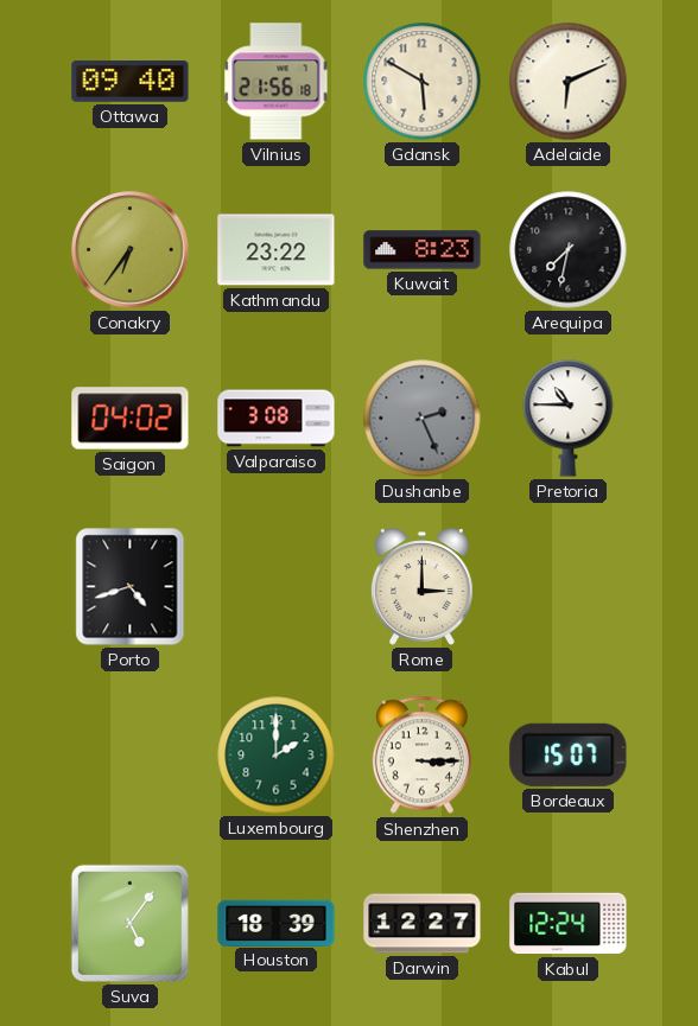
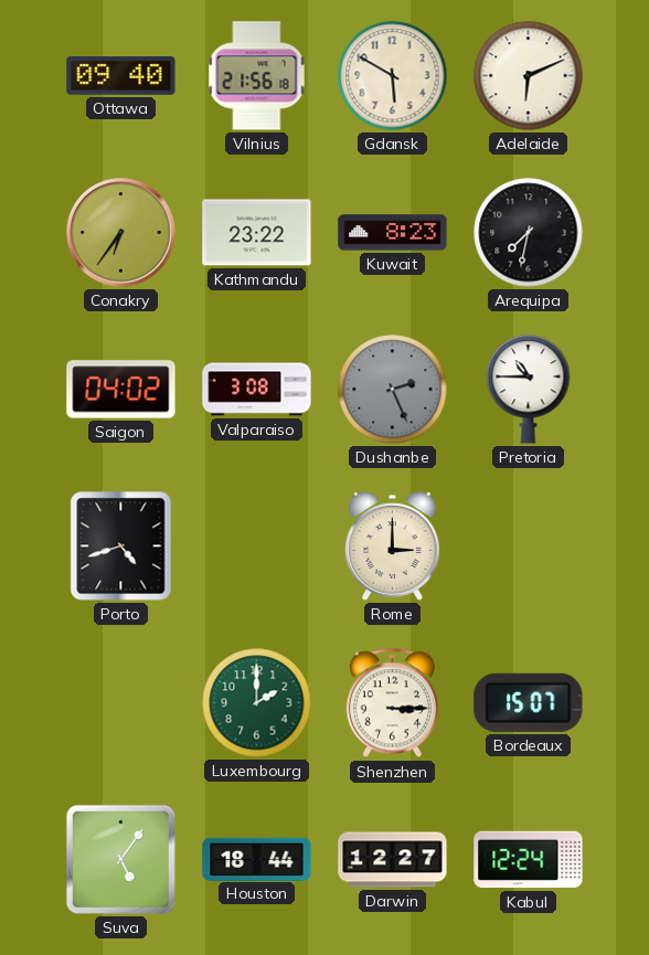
Houston: 18:39 -> 18:44
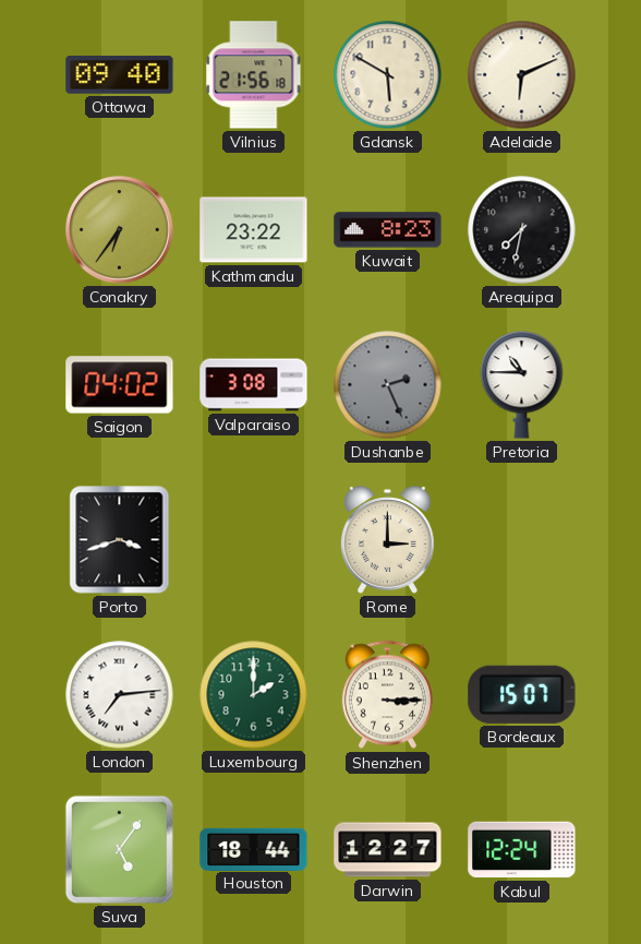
Porto: 4:42 -> 3:42
London: none -> 7:14
